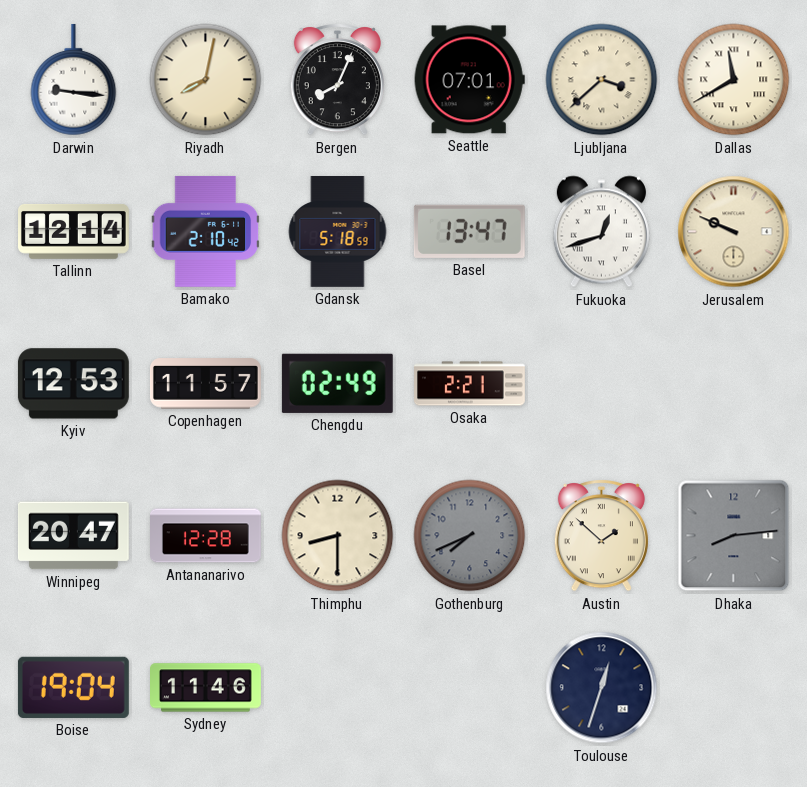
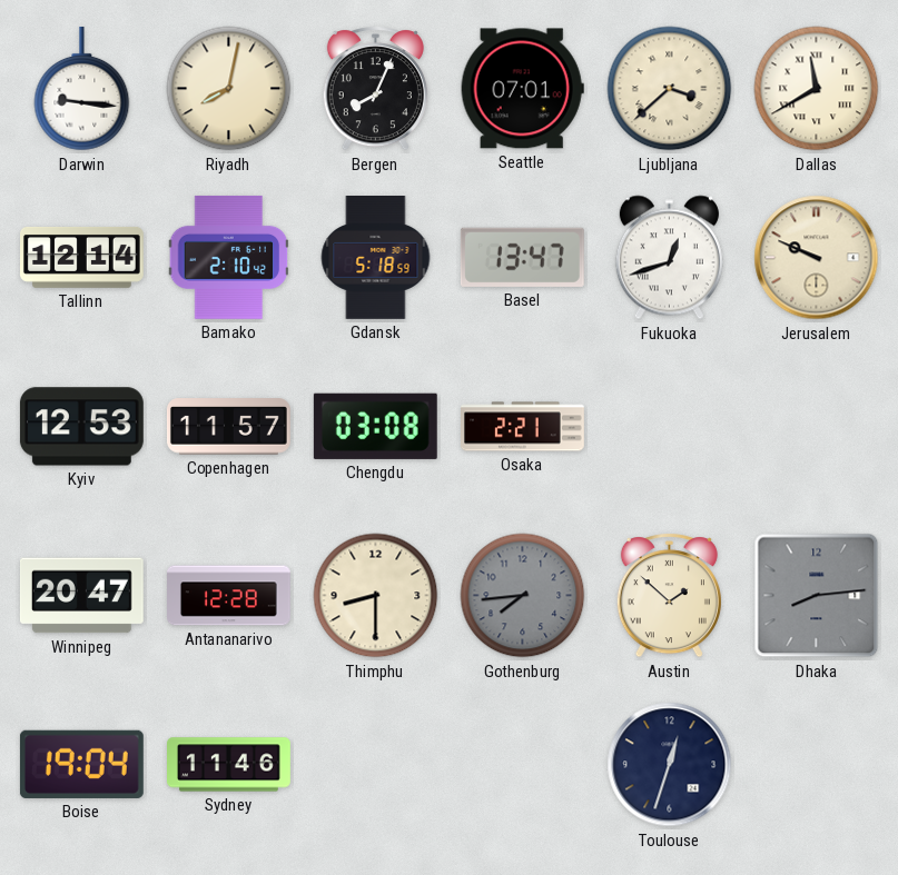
Chengdu: 02:49 -> 03:08
Gothenburg: 7:41 -> 7:44
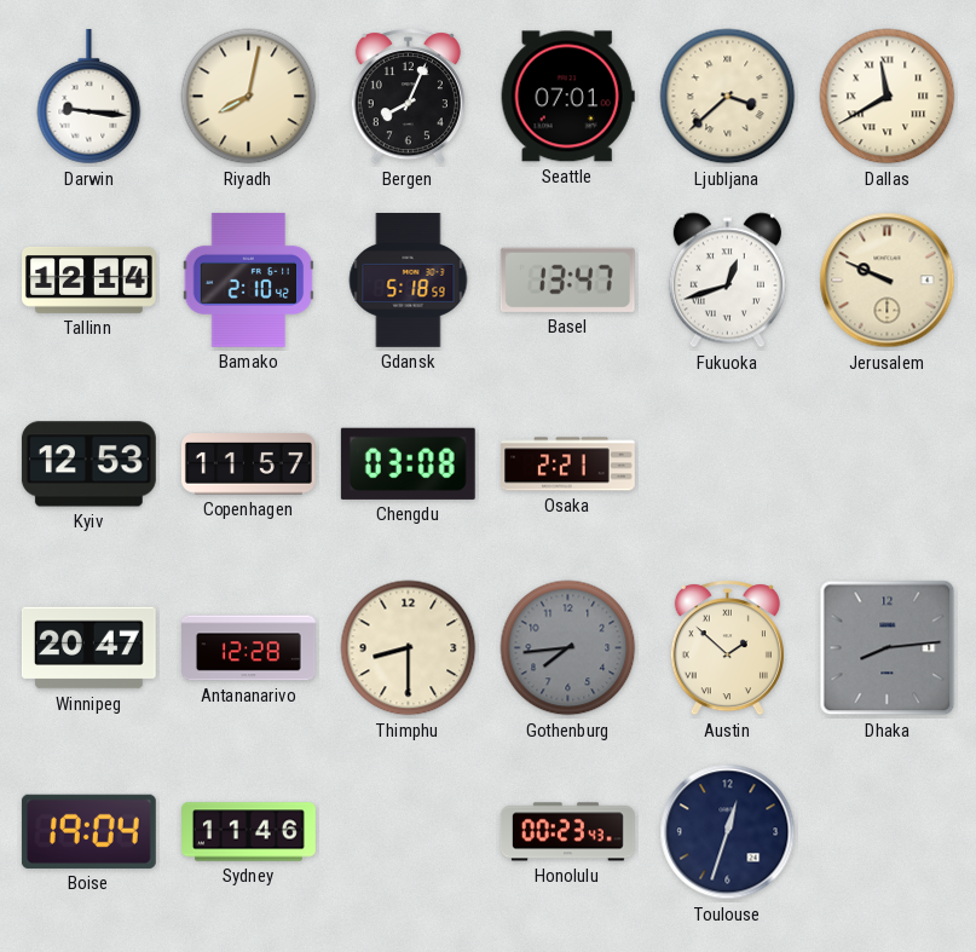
Honolulu: none -> 00:23
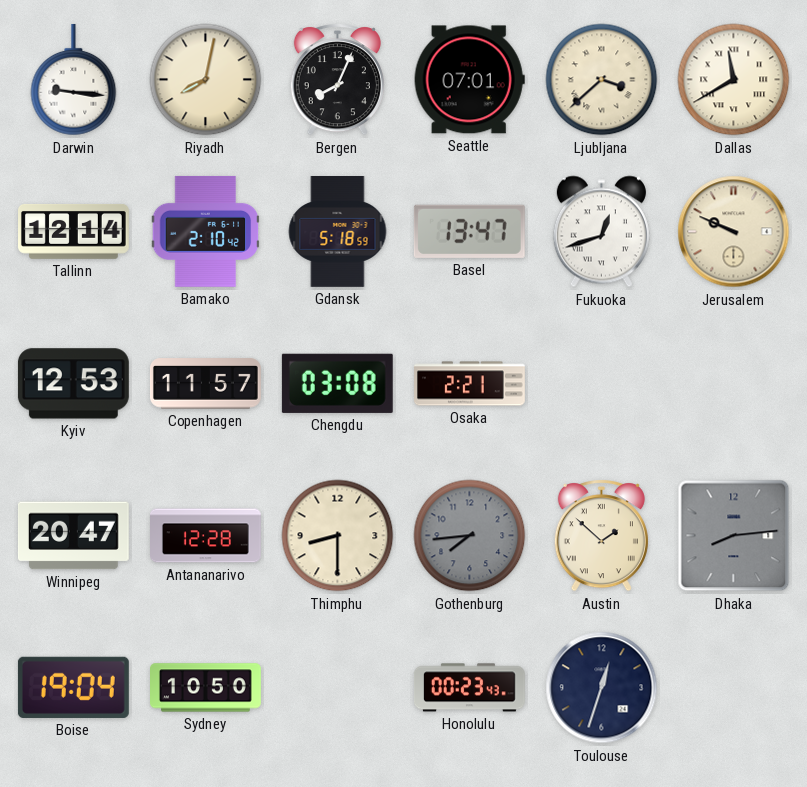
Sydney: 11:46 -> 10:50
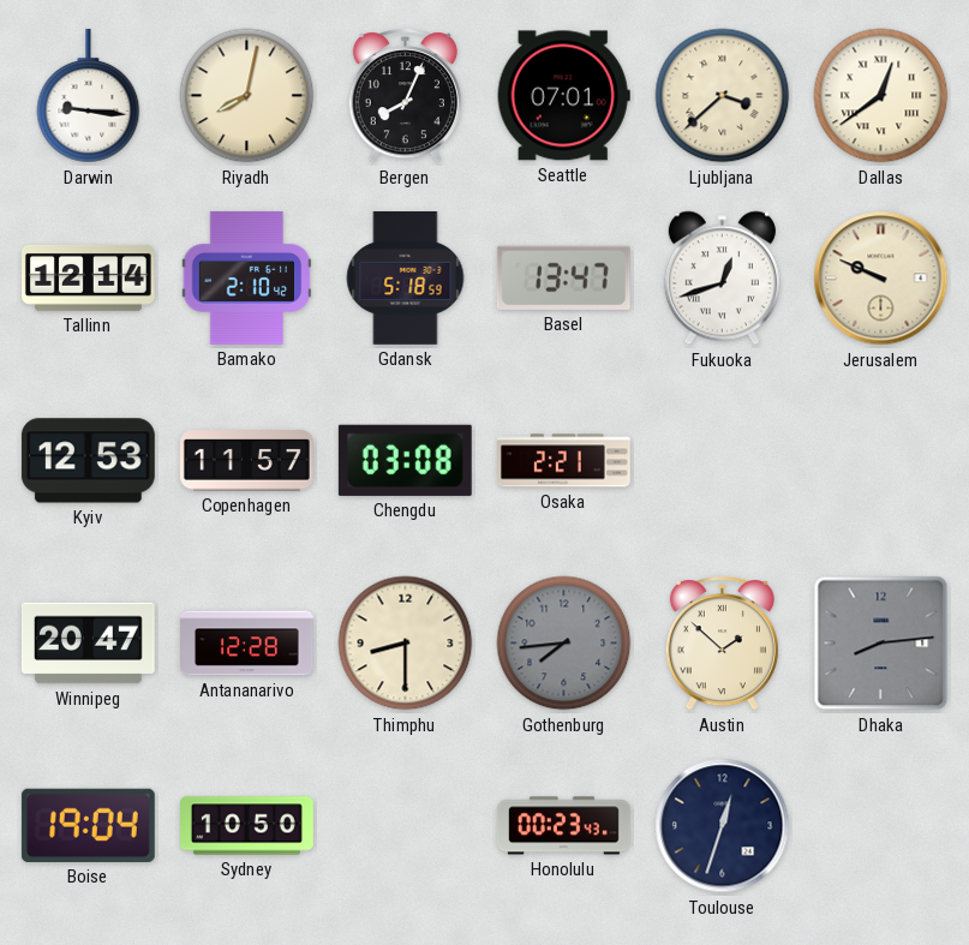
Dallas: 11:40 -> 12:39
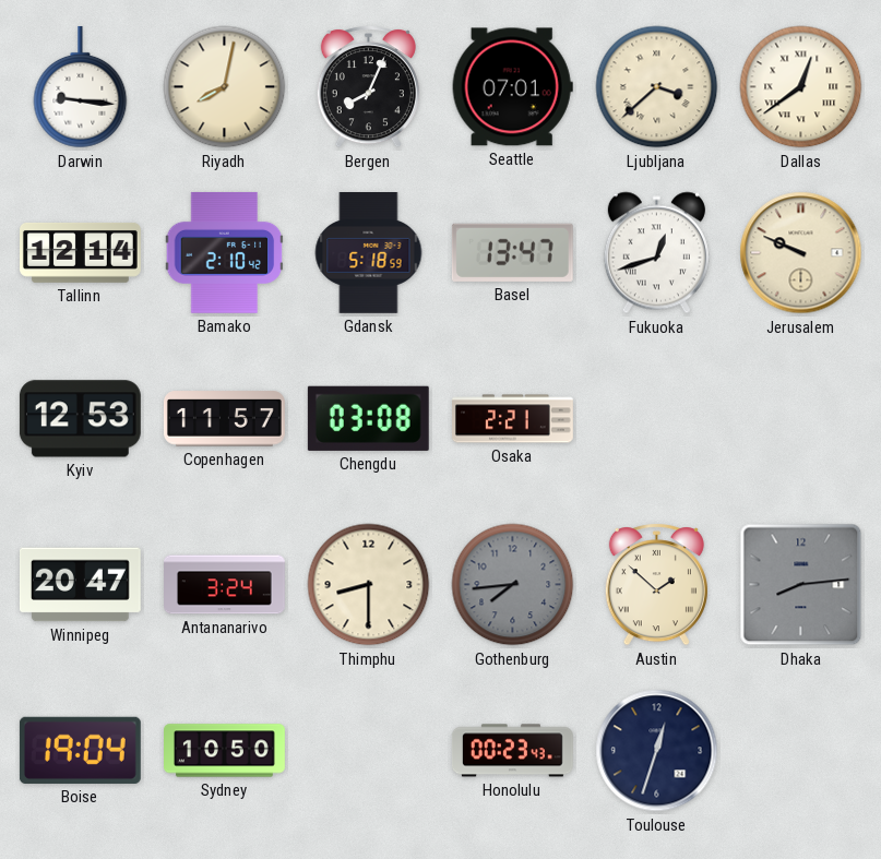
Antananarivo: 12:28 -> 3:24
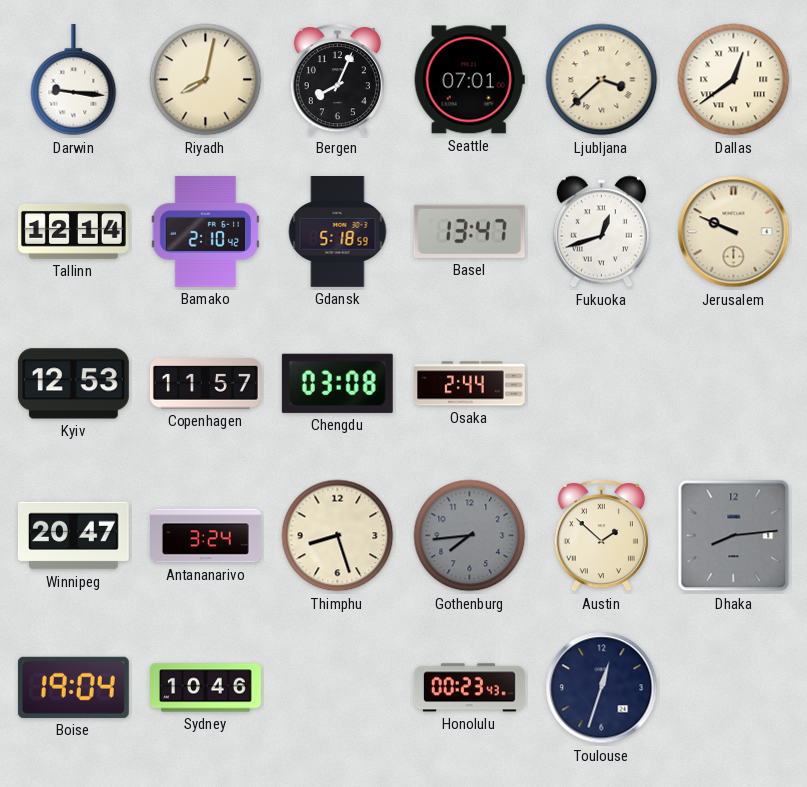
Osaka: 2:21 -> 2:44
Thimphu: 8:30 -> 8:27
Sydney: 10:50 -> 10:46
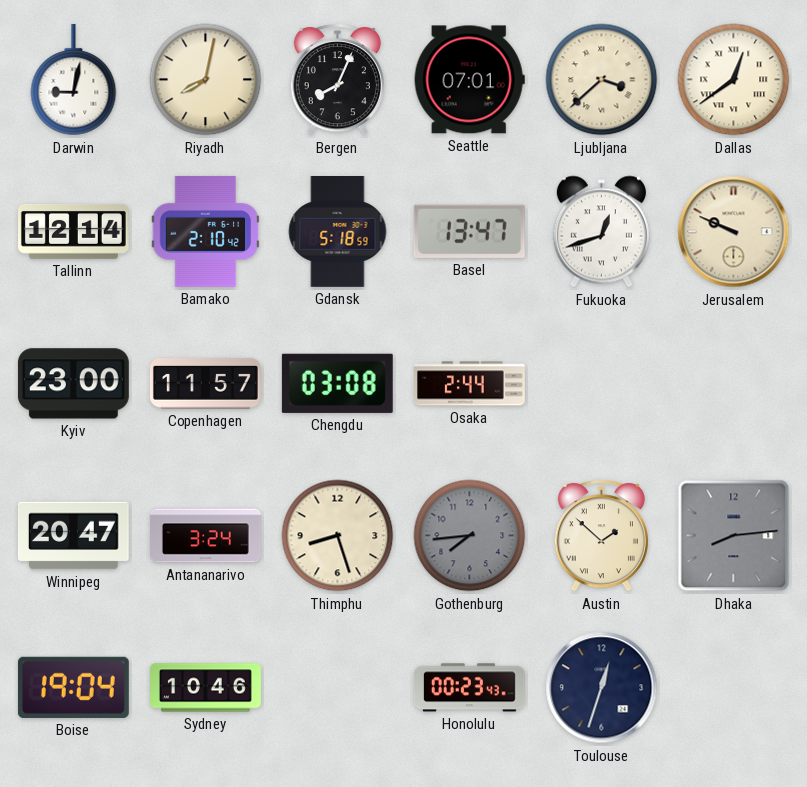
Darwin: 9:16 -> 9:02
Kyiv: 12:53 -> 23:00
